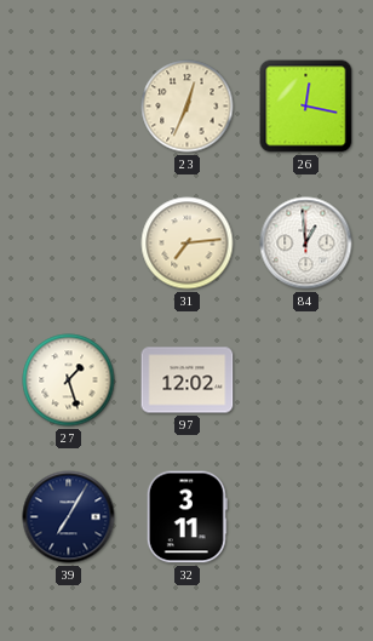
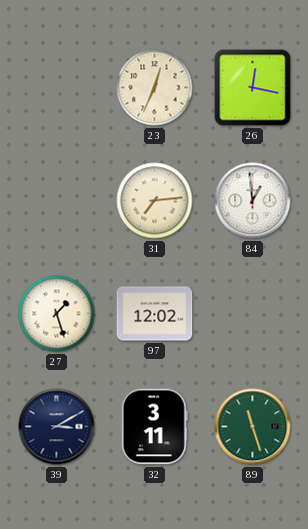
39: 7:05 -> 3:10
89: none -> 11:27
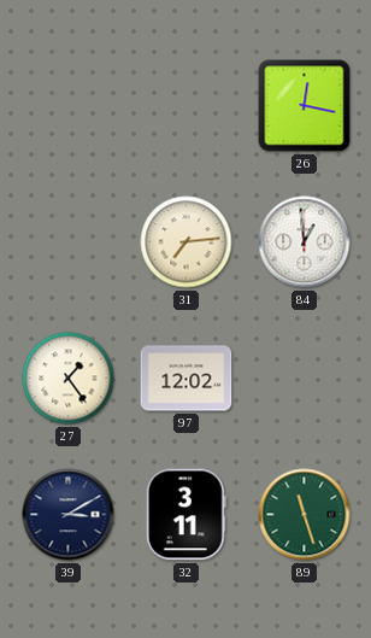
23: 12:34 -> none
27: 1:27 -> 1:24
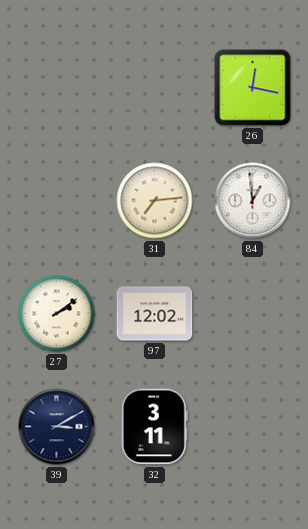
27: 1:24 -> 2:09
89: 11:27 -> none
